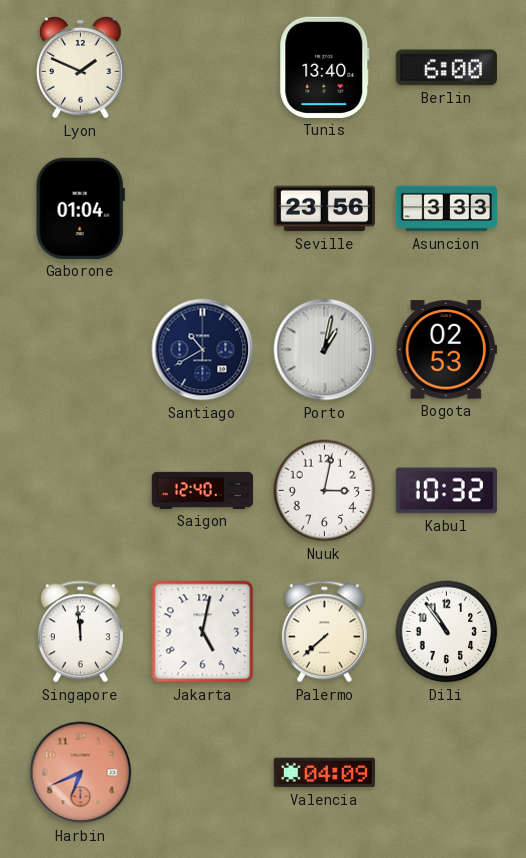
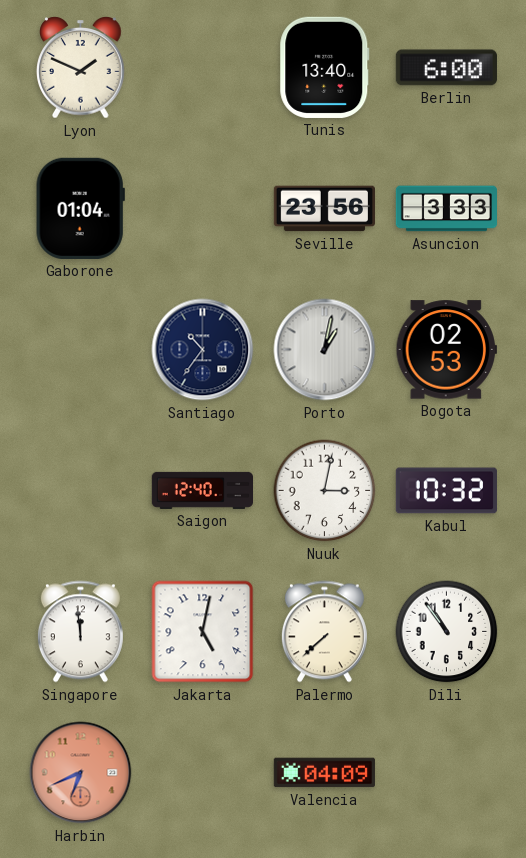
Santiago: 10:40 -> 10:36
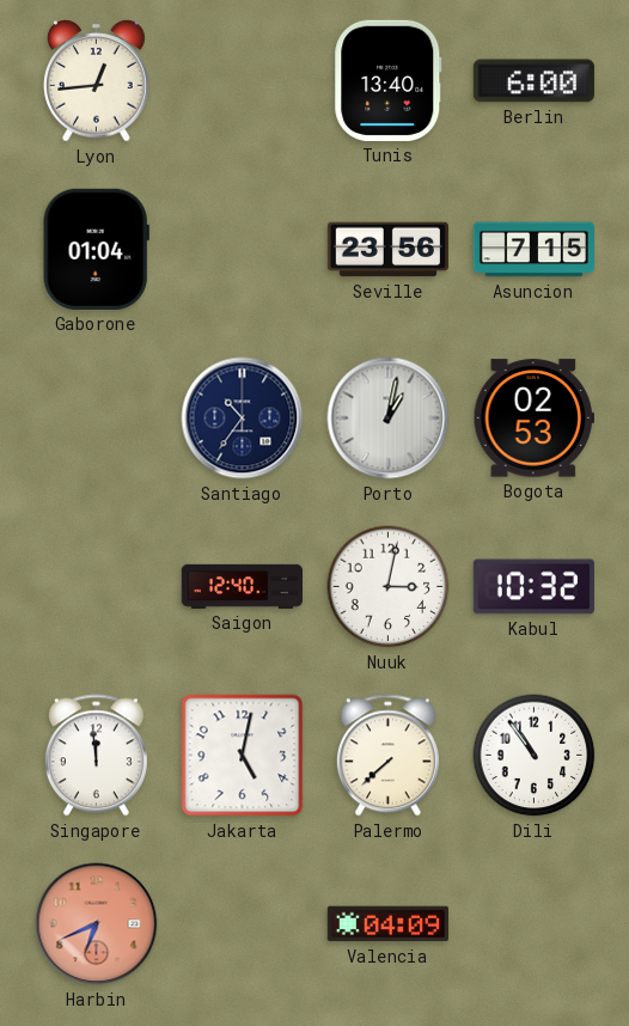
Lyon: 1:49 -> 12:44
Asuncion: 3:33 -> 7:15
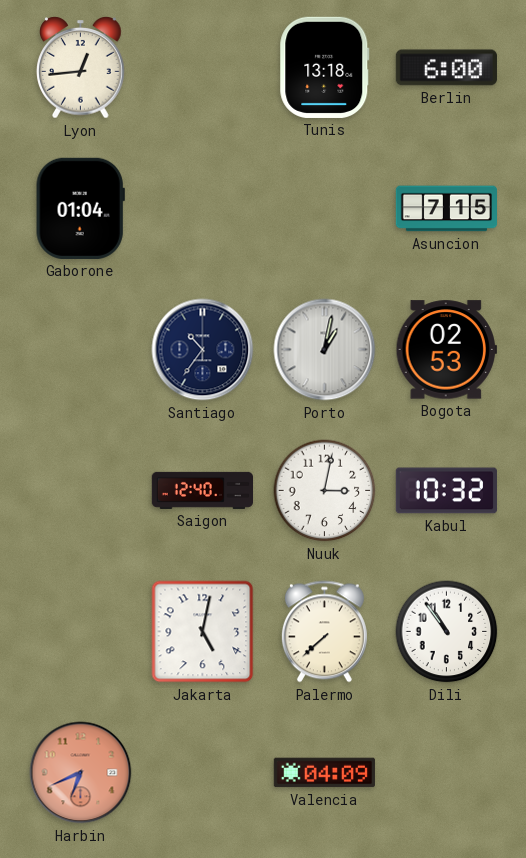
Tunis: 13:40 -> 13:18
Seville: 23:56 -> none
Singapore: 11:59 -> none
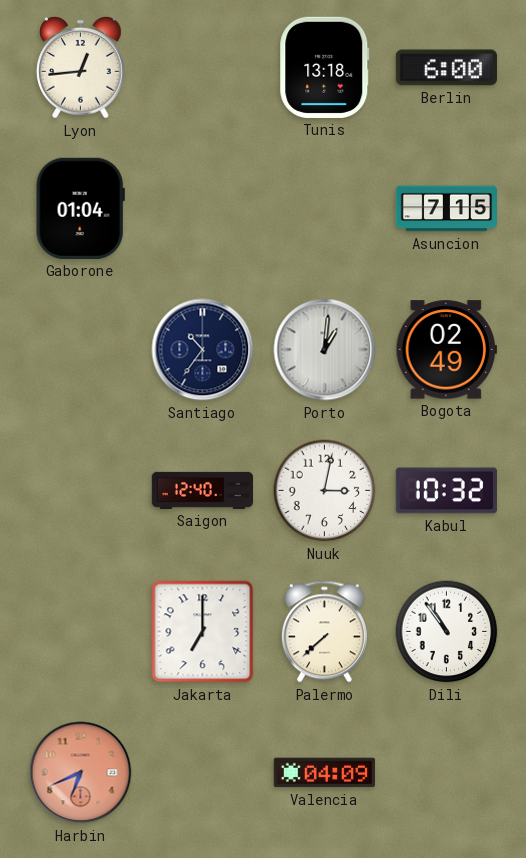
Porto: 1:02 -> 1:01
Bogota: 02:53 -> 02:49
Jakarta: 5:02 -> 7:00
